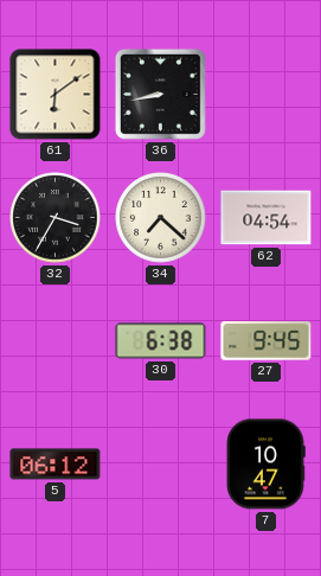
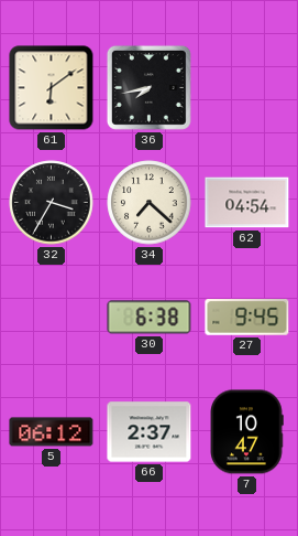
36: 8:43 -> 7:43
66: none -> 2:37
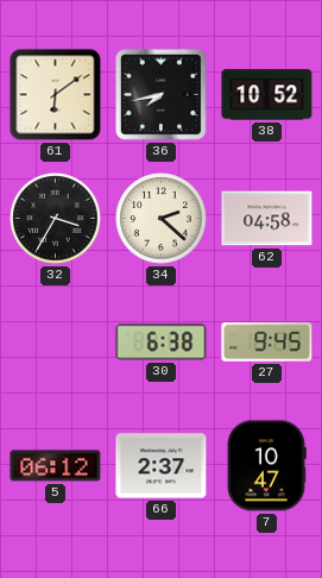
38: none -> 10:52
34: 7:22 -> 2:22
62: 04:54 -> 04:58
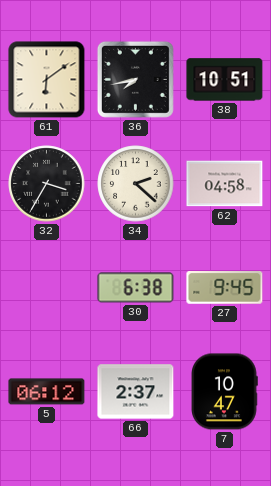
38: 10:52 -> 10:51
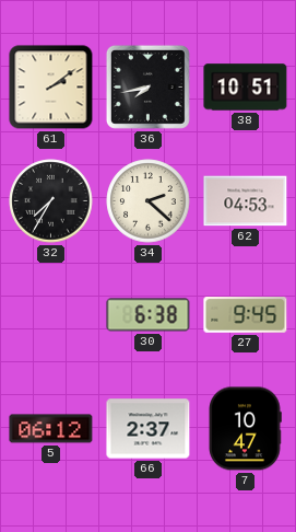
61: 6:09 -> 2:09
32: 3:35 -> 7:35
62: 04:58 -> 04:53
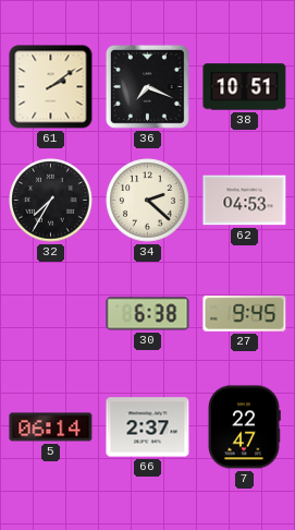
36: 7:43 -> 7:19
5: 06:12 -> 06:14
7: 10:47 -> 22:47
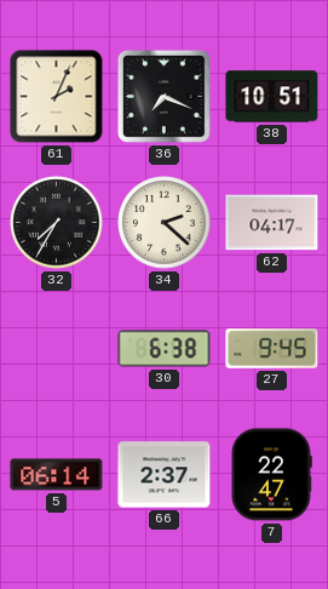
61: 2:09 -> 2:04
62: 04:53 -> 04:17
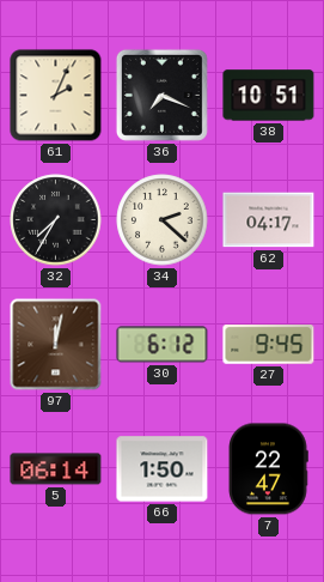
97: none -> 12:02
30: 6:38 -> 6:12
66: 2:37 -> 1:50
